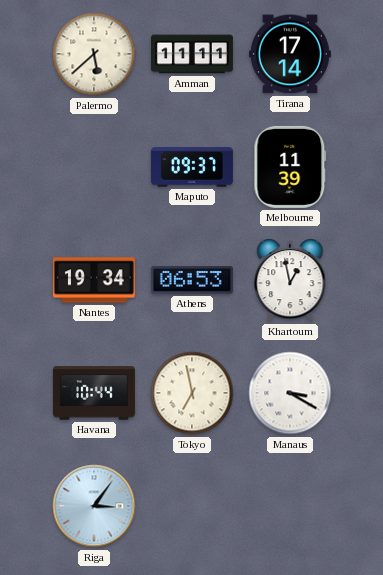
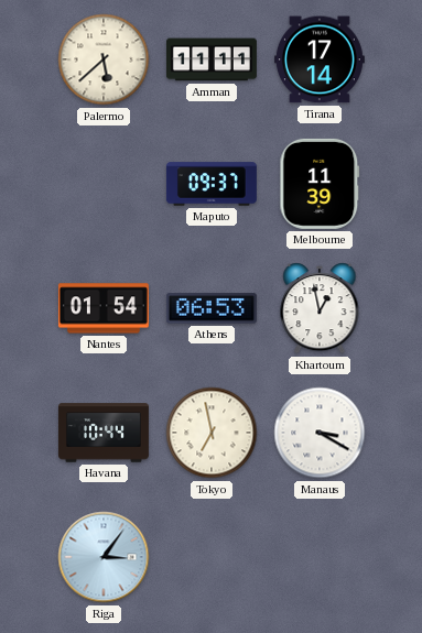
Nantes: 19:34 -> 01:54
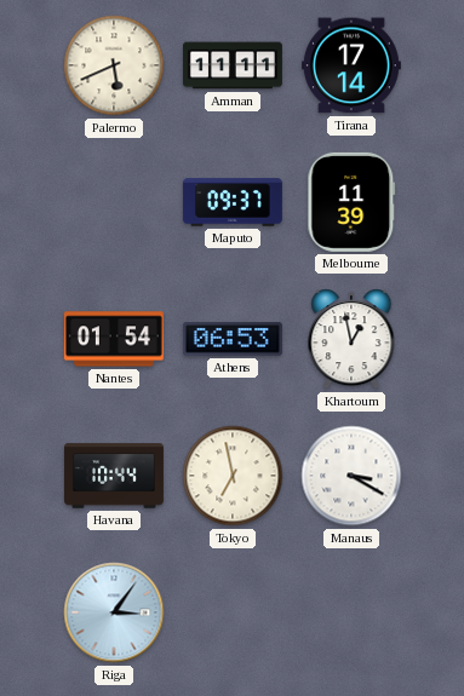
Palermo: 5:38 -> 5:41
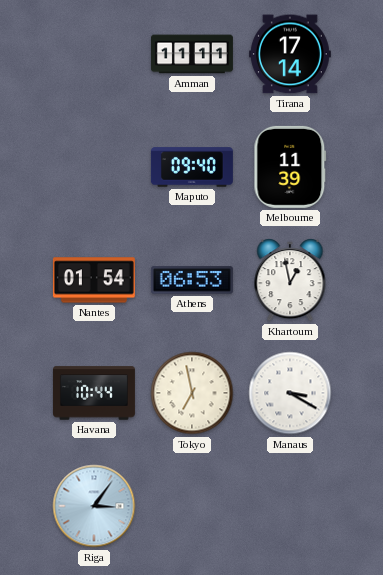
Palermo: 5:41 -> none
Maputo: 09:37 -> 09:40
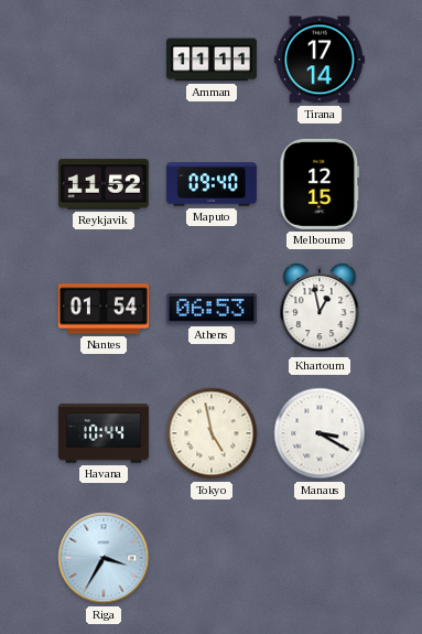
Reykjavik: none -> 11:52
Melbourne: 11:39 -> 12:15
Tokyo: 6:58 -> 4:58
Riga: 3:06 -> 3:35
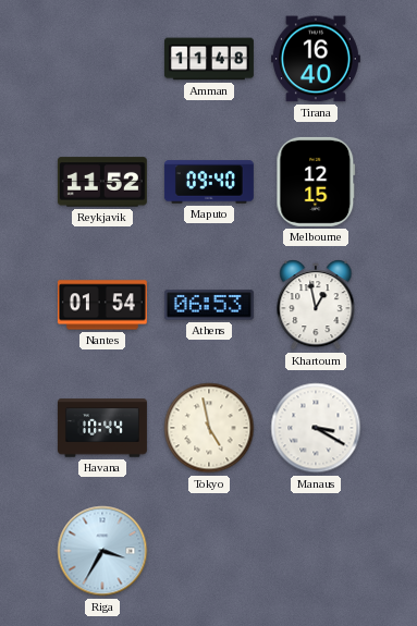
Amman: 11:11 -> 11:48
Tirana: 17:14 -> 16:40
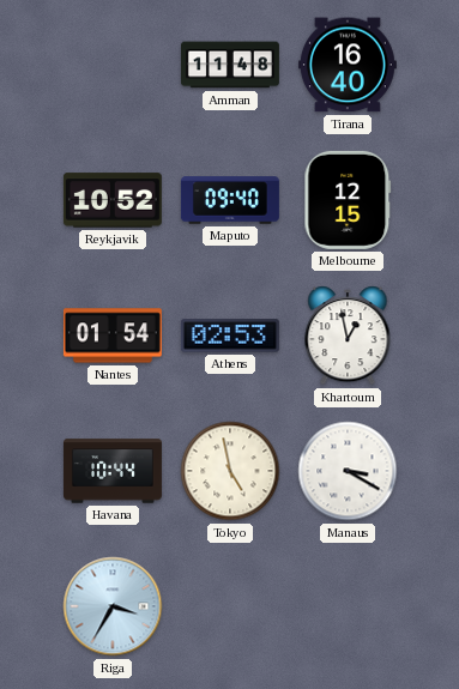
Reykjavik: 11:52 -> 10:52
Athens: 06:53 -> 02:53
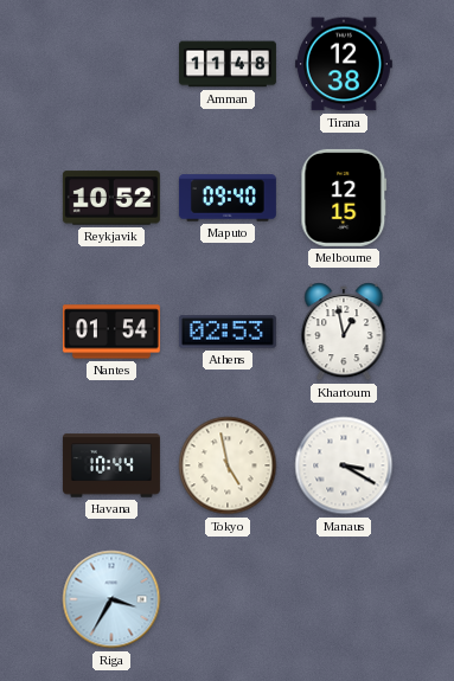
Tirana: 16:40 -> 12:38
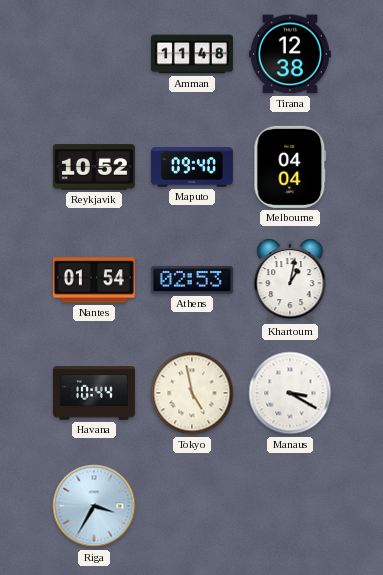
Melbourne: 12:15 -> 04:04
Khartoum: 12:58 -> 1:02
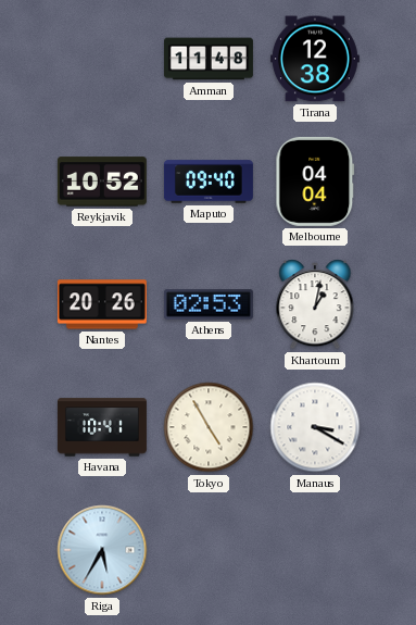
Nantes: 01:54 -> 20:26
Havana: 10:44 -> 10:41
Tokyo: 4:58 -> 4:55
Riga: 3:35 -> 5:35
